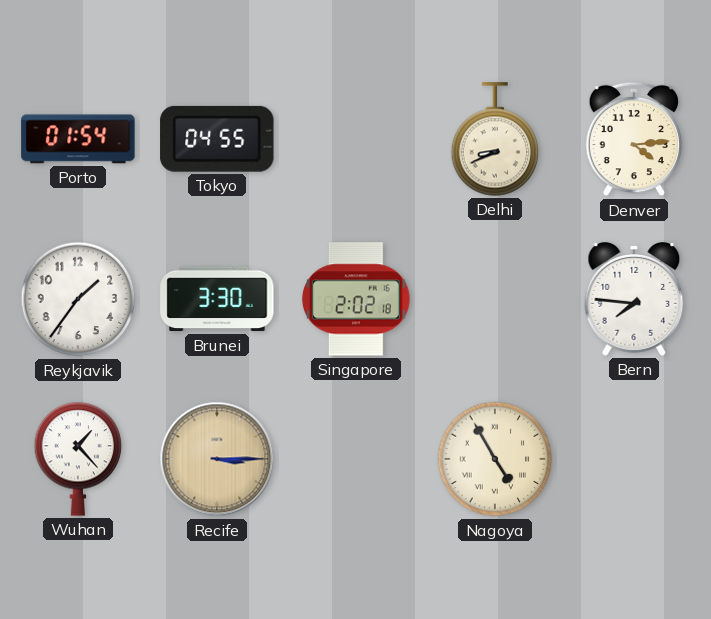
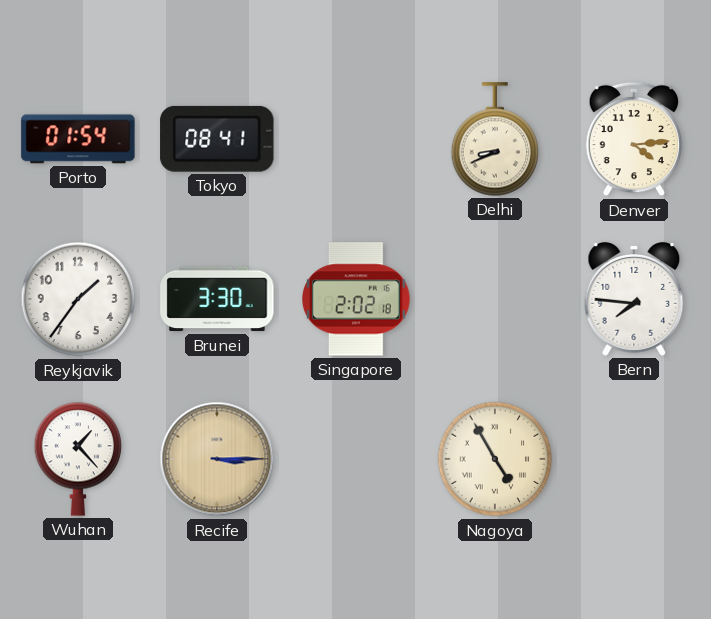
Tokyo: 04:55 -> 08:41
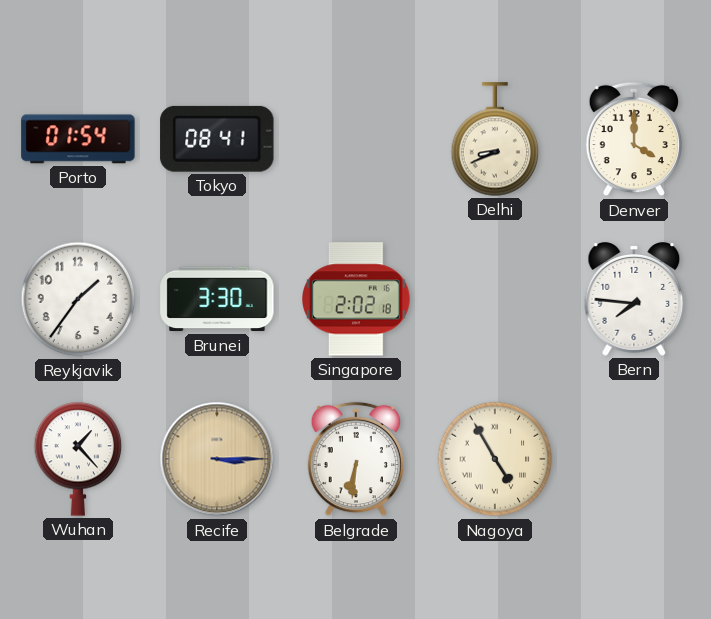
Denver: 4:14 -> 4:00
Belgrade: none -> 6:31
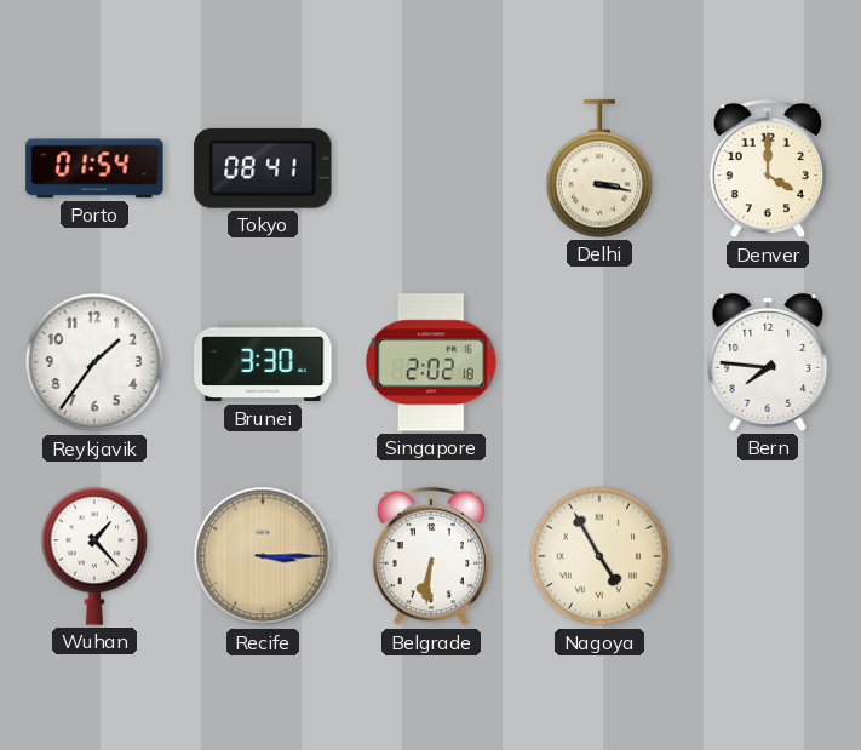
Delhi: 8:41 -> 3:17
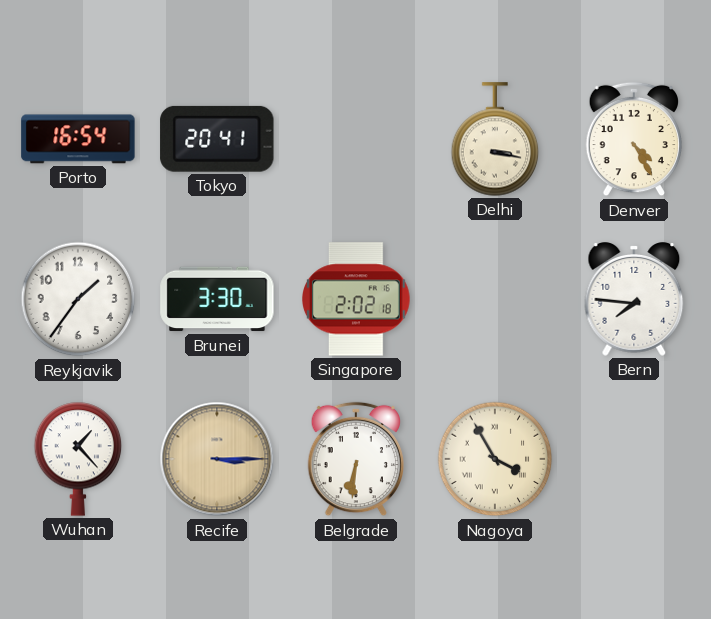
Porto: 01:54 -> 16:54
Tokyo: 08:41 -> 20:41
Denver: 4:00 -> 4:25
Nagoya: 4:55 -> 3:55
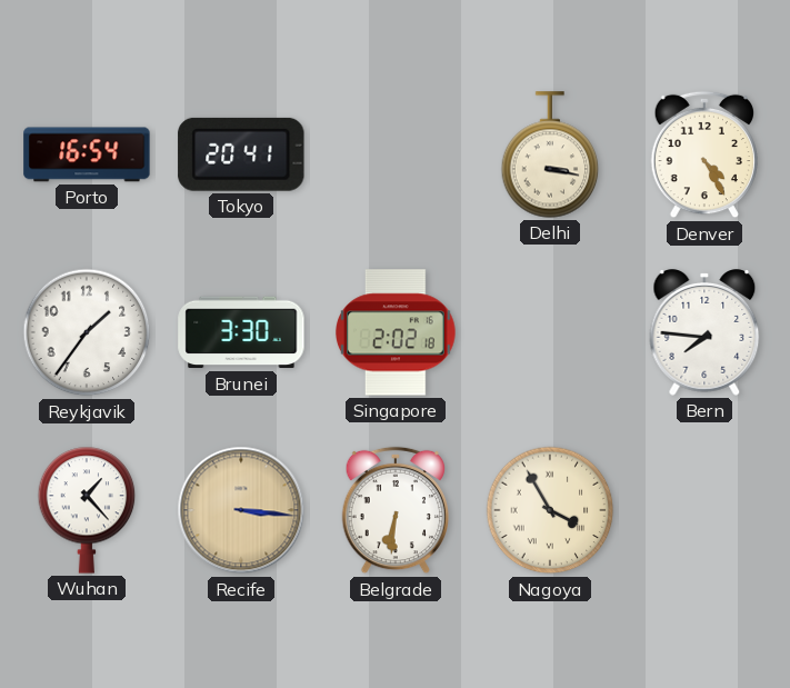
Recife: 3:15 -> 3:16
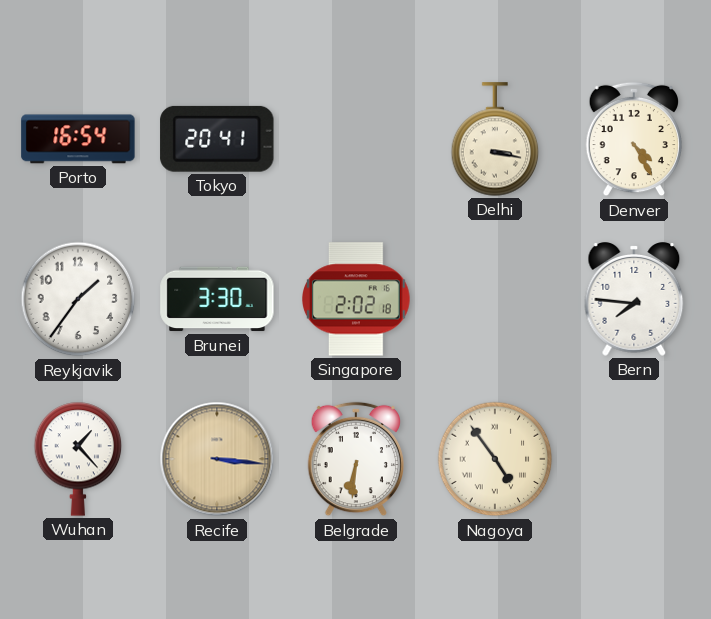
Nagoya: 3:55 -> 4:54
